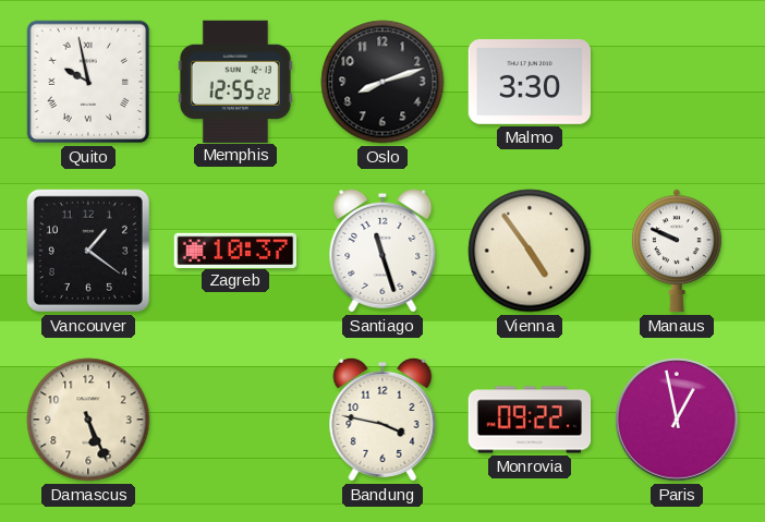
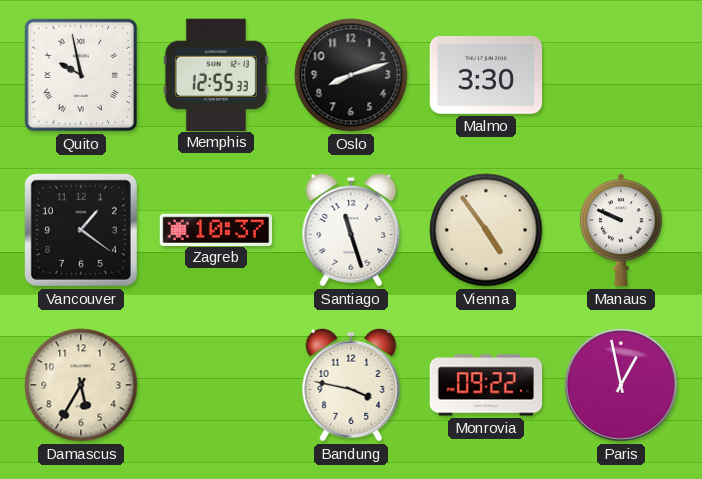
Memphis: 12:55:22 -> 12:55:33
Damascus: 5:26 -> 5:35
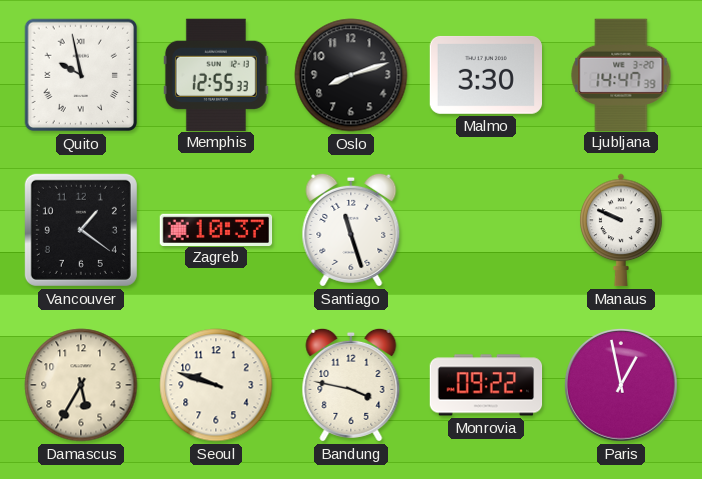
Ljubljana: none -> 14:47
Vienna: 4:54 -> none
Seoul: none -> 9:48
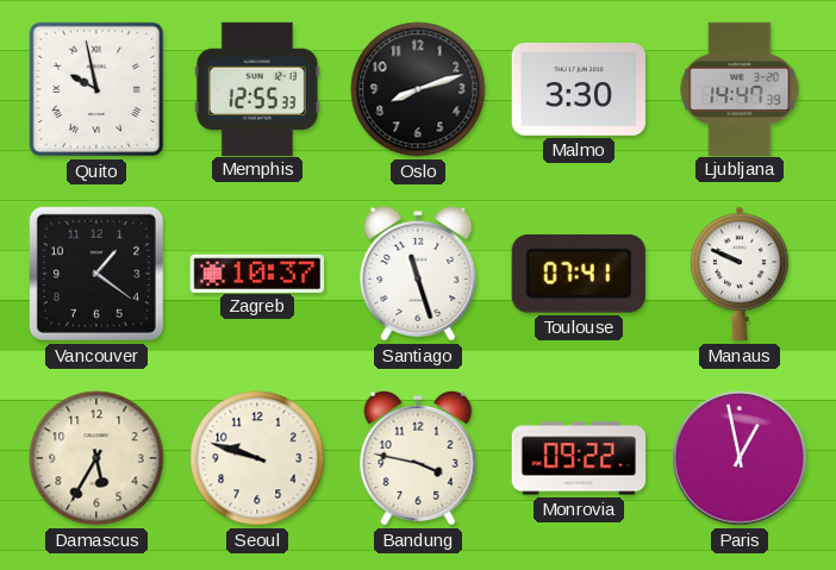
Toulouse: none -> 07:41
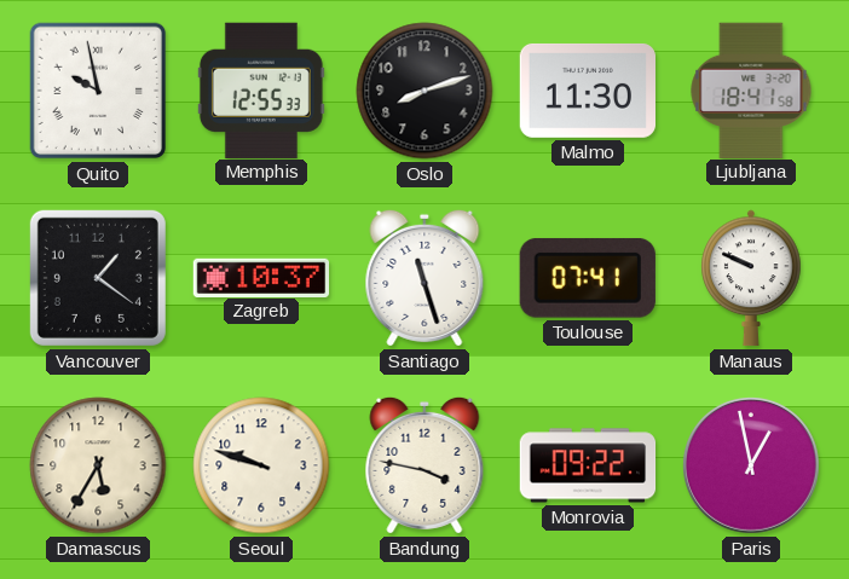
Malmo: 3:30 -> 11:30
Ljubljana: 14:47 -> 18:41
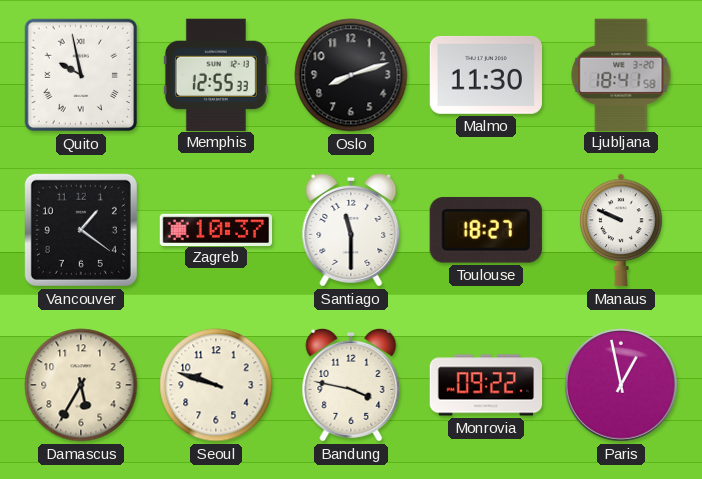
Santiago: 11:27 -> 11:30
Toulouse: 07:41 -> 18:27
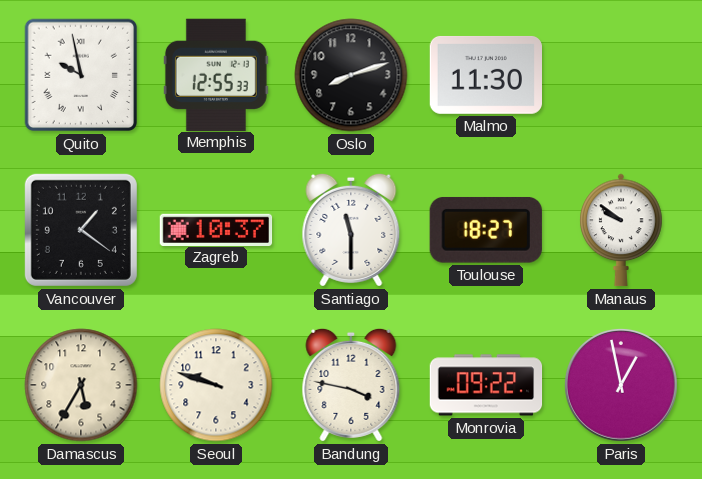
Ljubljana: 18:41 -> none
Manaus: 9:49 -> 9:51
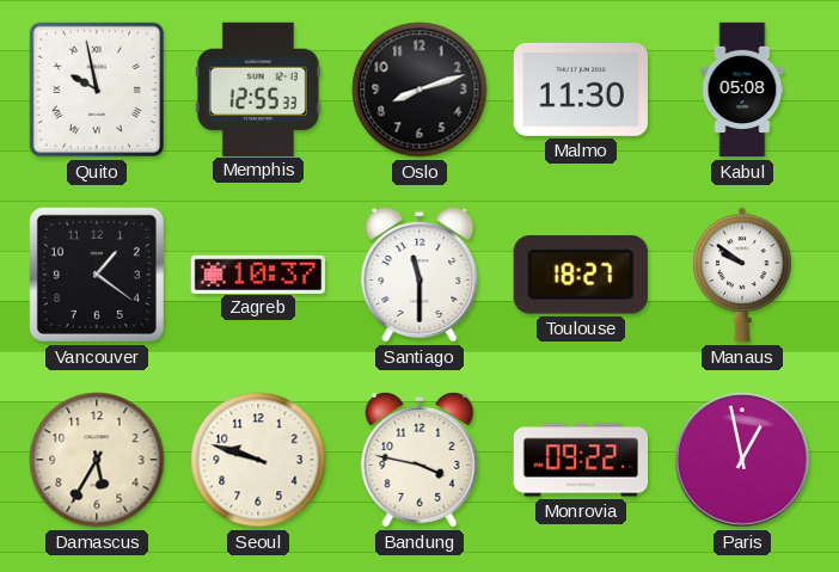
Kabul: none -> 05:08
